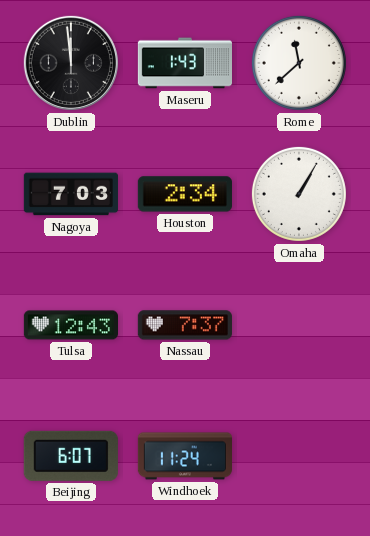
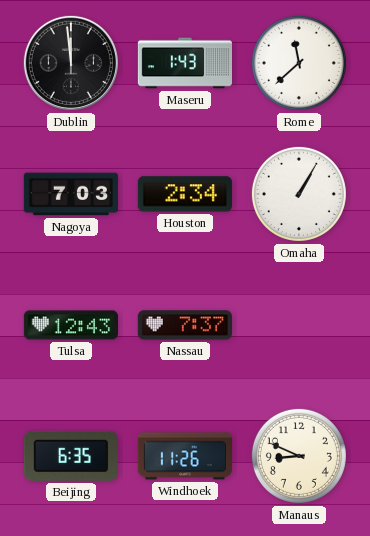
Beijing: 6:07 -> 6:35
Windhoek: 11:24 -> 11:26
Manaus: none -> 8:49
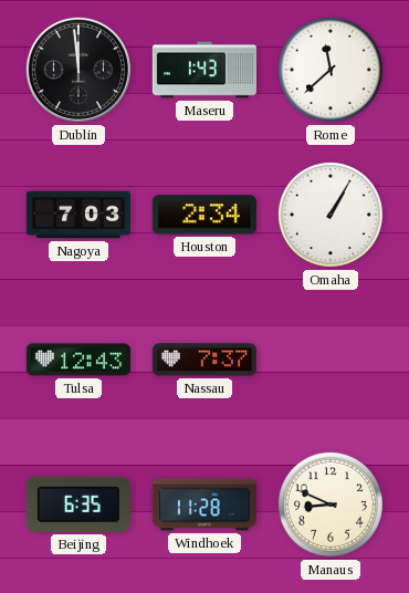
Windhoek: 11:26 -> 11:28
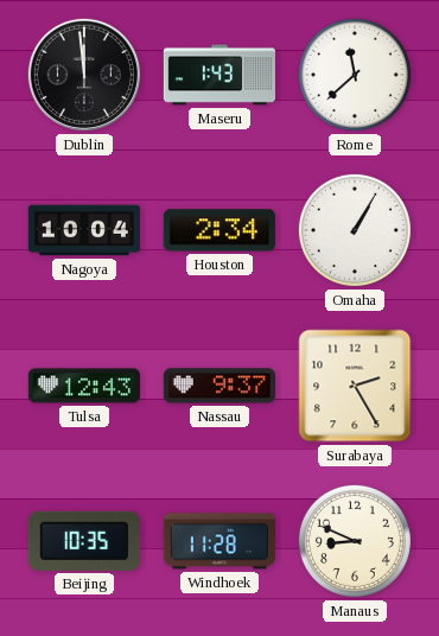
Nagoya: 7:03 -> 10:04
Nassau: 7:37 -> 9:37
Surabaya: none -> 2:25
Beijing: 6:35 -> 10:35
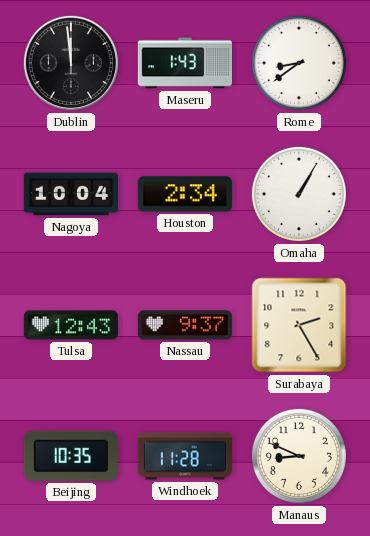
Rome: 11:38 -> 8:39
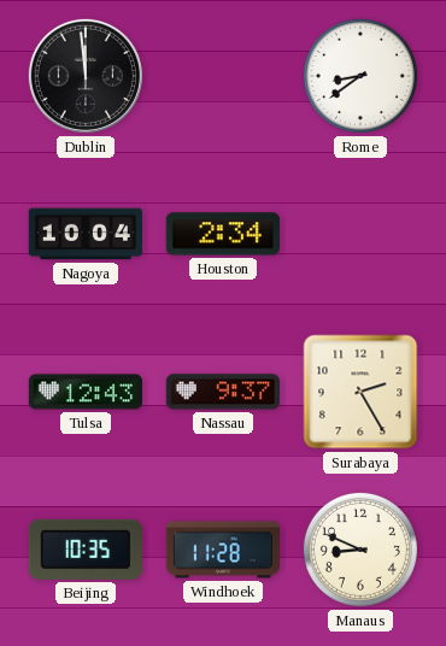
Maseru: 1:43 -> none
Omaha: 1:05 -> none
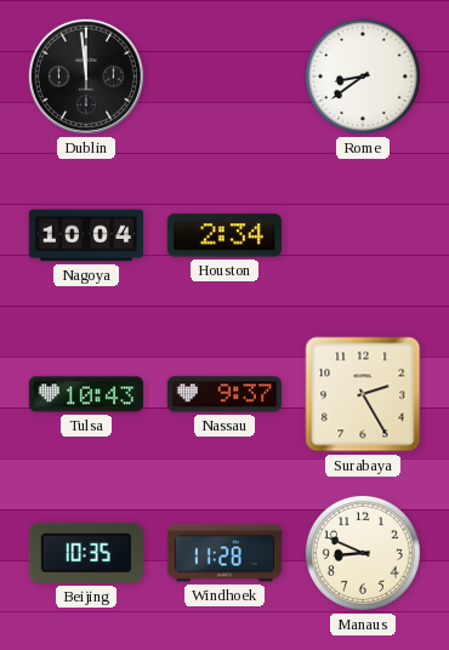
Tulsa: 12:43 -> 10:43
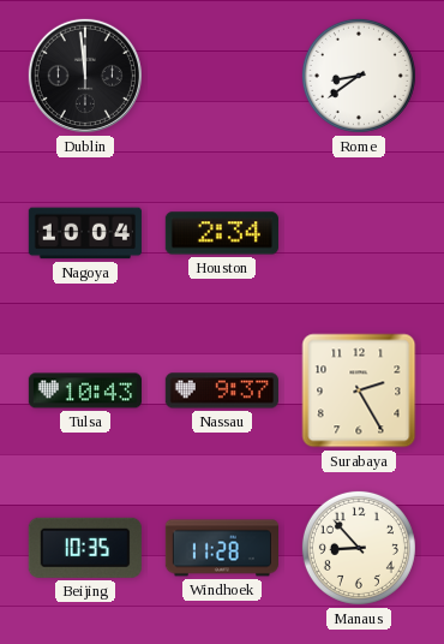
Manaus: 8:49 -> 8:53
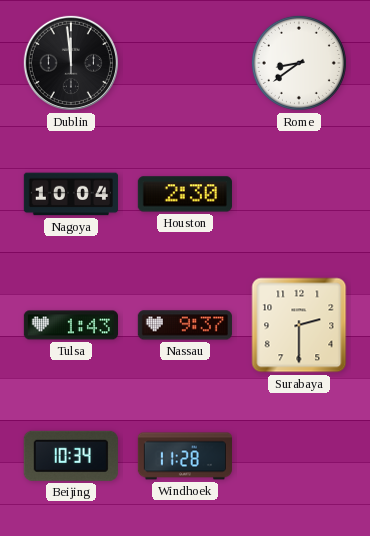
Houston: 2:34 -> 2:30
Tulsa: 10:43 -> 1:43
Surabaya: 2:25 -> 2:30
Beijing: 10:35 -> 10:34
Manaus: 8:53 -> none
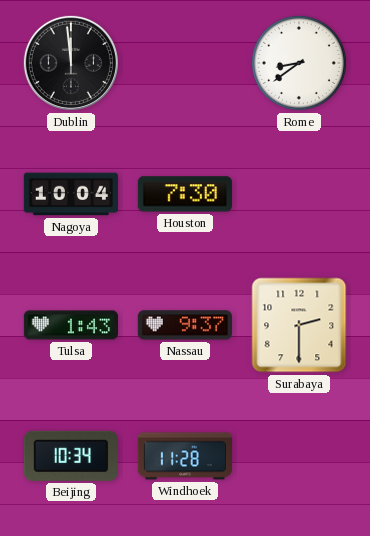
Houston: 2:30 -> 7:30
